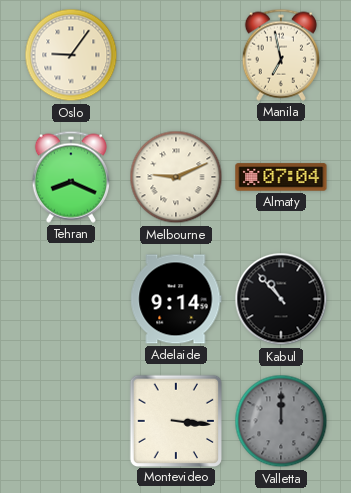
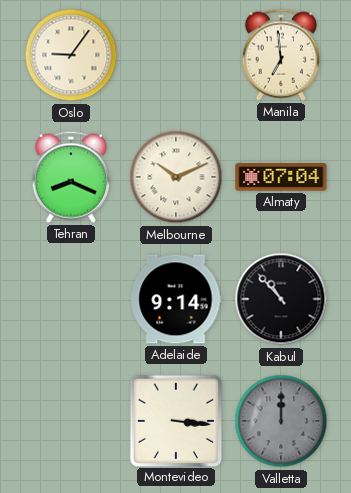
Manila: 6:58 -> 6:59
Melbourne: 9:11 -> 10:11
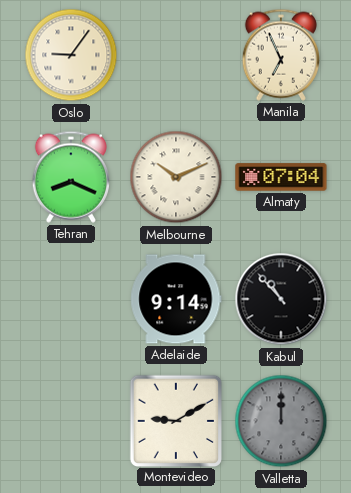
Manila: 6:59 -> 6:56
Montevideo: 3:16 -> 9:10
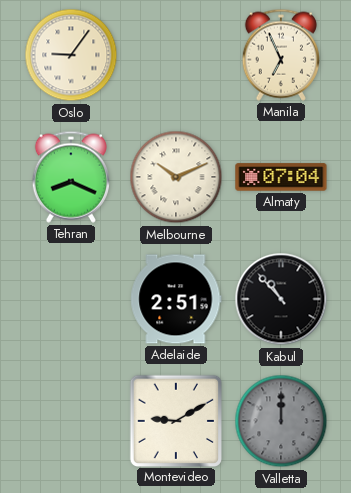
Adelaide: 9:14 -> 2:51
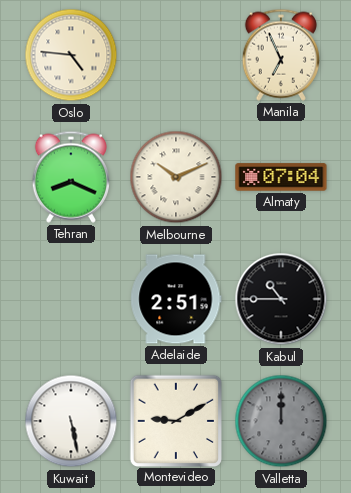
Oslo: 9:06 -> 4:46
Kabul: 10:53 -> 10:45
Kuwait: none -> 5:28
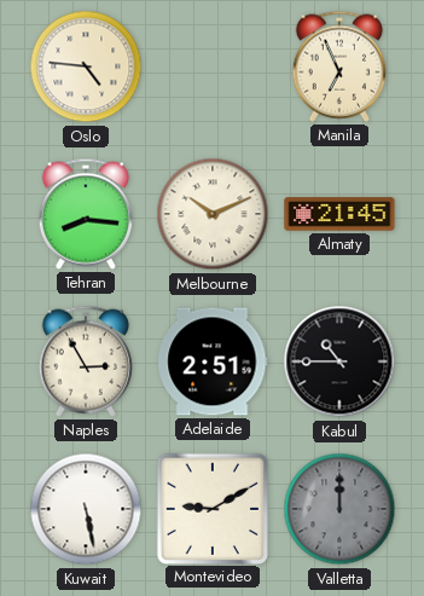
Tehran: 8:19 -> 8:16
Almaty: 07:04 -> 21:45
Naples: none -> 2:55
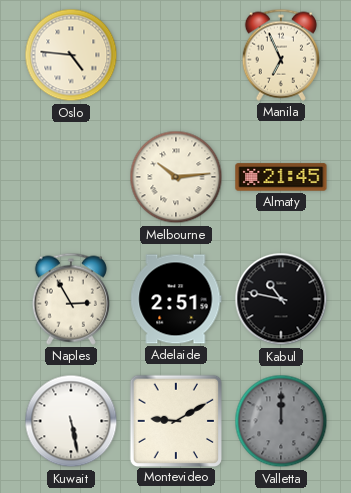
Tehran: 8:16 -> none
Melbourne: 10:11 -> 10:14
Kabul: 10:45 -> 10:47
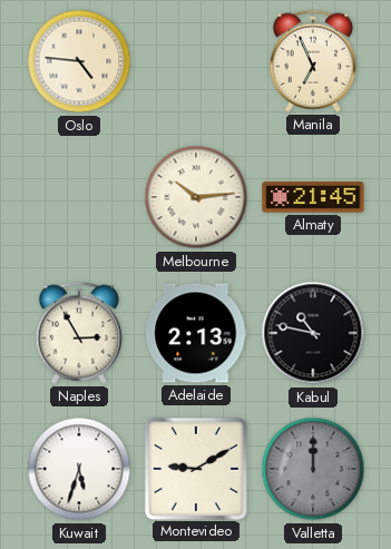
Adelaide: 2:51 -> 2:13
Kuwait: 5:28 -> 5:33
